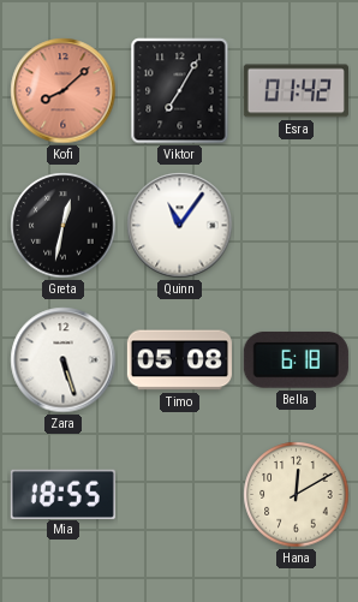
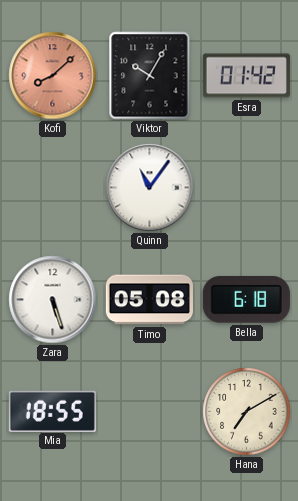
Viktor: 7:05 -> 10:05
Greta: 12:32 -> none
Hana: 12:10 -> 7:10
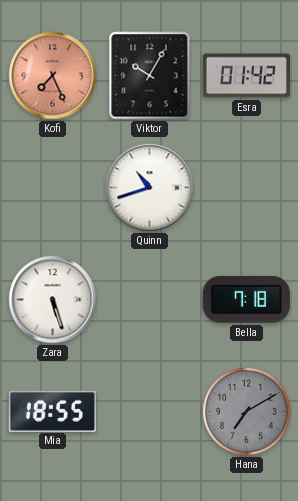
Kofi: 8:08 -> 7:26
Quinn: 11:06 -> 10:42
Timo: 05:08 -> none
Bella: 6:18 -> 7:18
Hana dial: cream -> grey
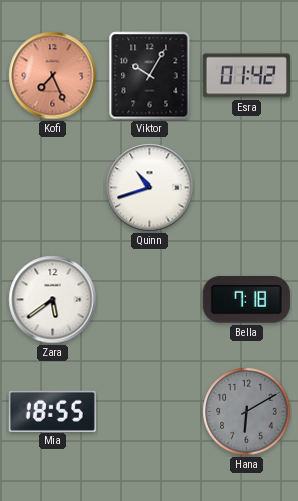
Zara: 5:27 -> 5:39
Hana: 7:10 -> 6:10
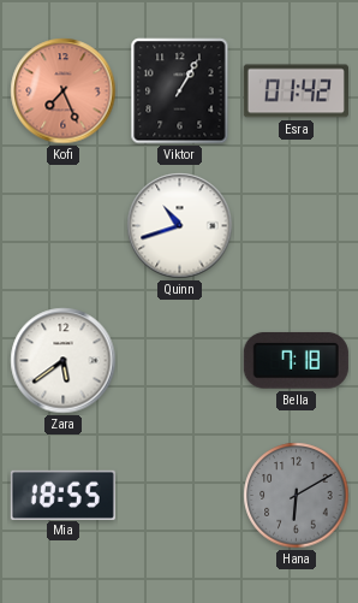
Viktor: 10:05 -> 1:05
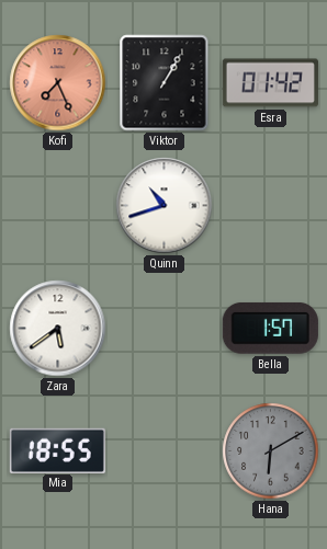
Bella: 7:18 -> 1:57
